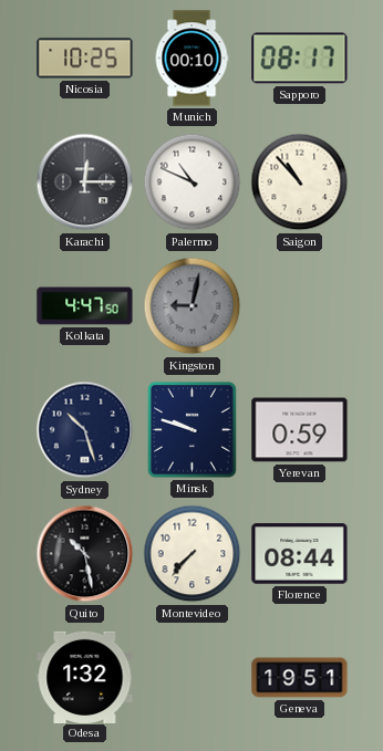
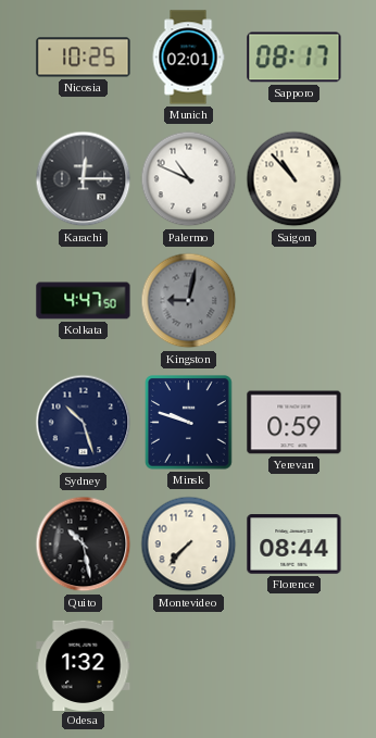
Munich: 00:10 -> 02:01
Geneva: 19:51 -> none
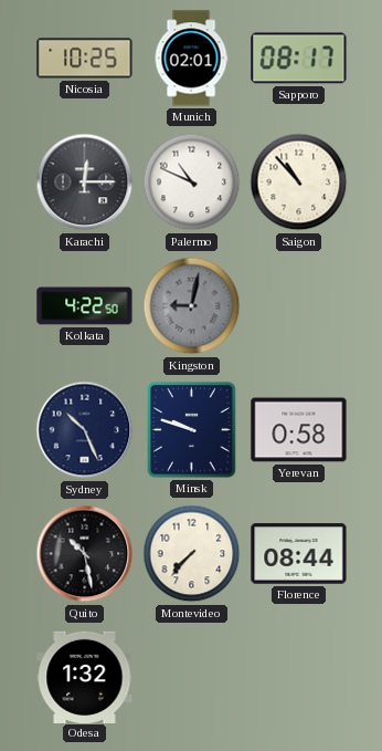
Kolkata: 4:47 -> 4:22
Sydney: 10:27 -> 10:26
Yerevan: 0:59 -> 0:58
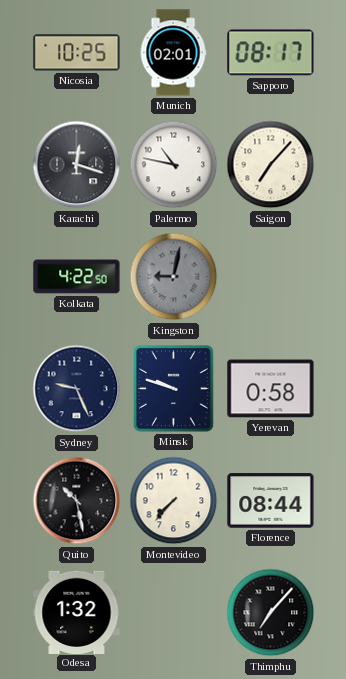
Karachi: 12:15 -> 12:18
Palermo: 10:49 -> 10:47
Saigon: 10:53 -> 7:07
Sydney: 10:26 -> 9:26
Thimphu: none -> 7:07
